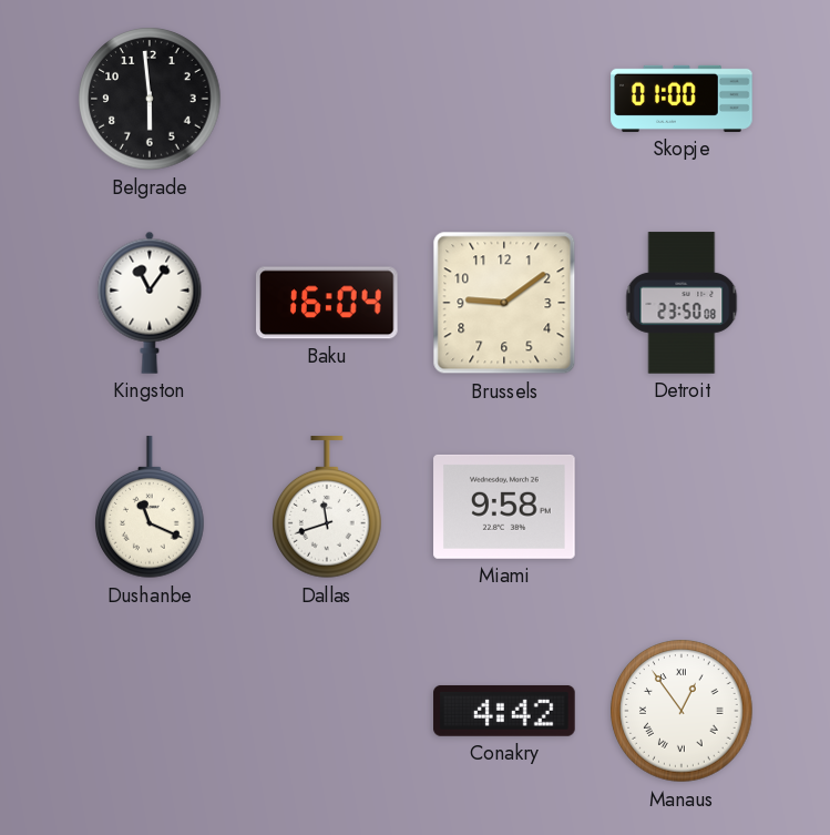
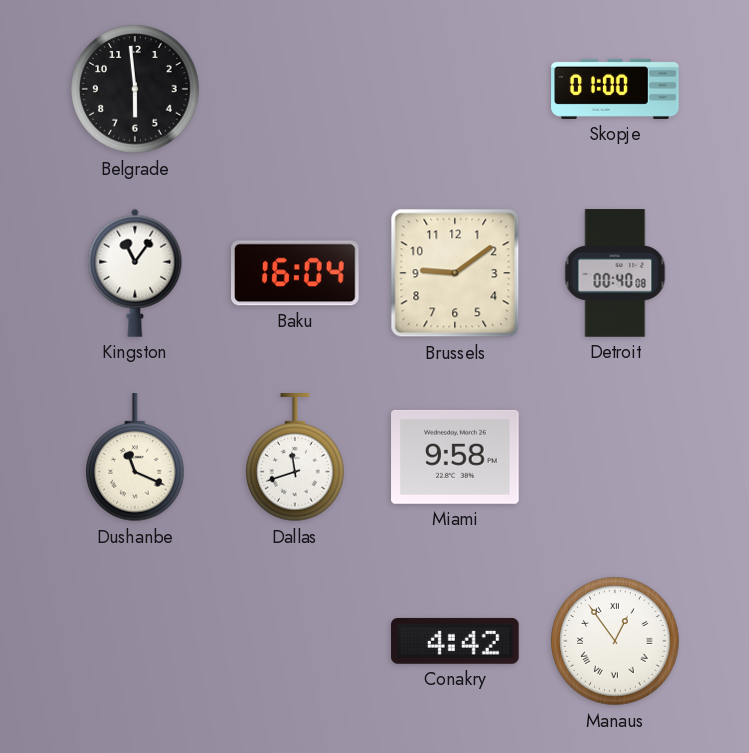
Detroit: 23:50 -> 00:40
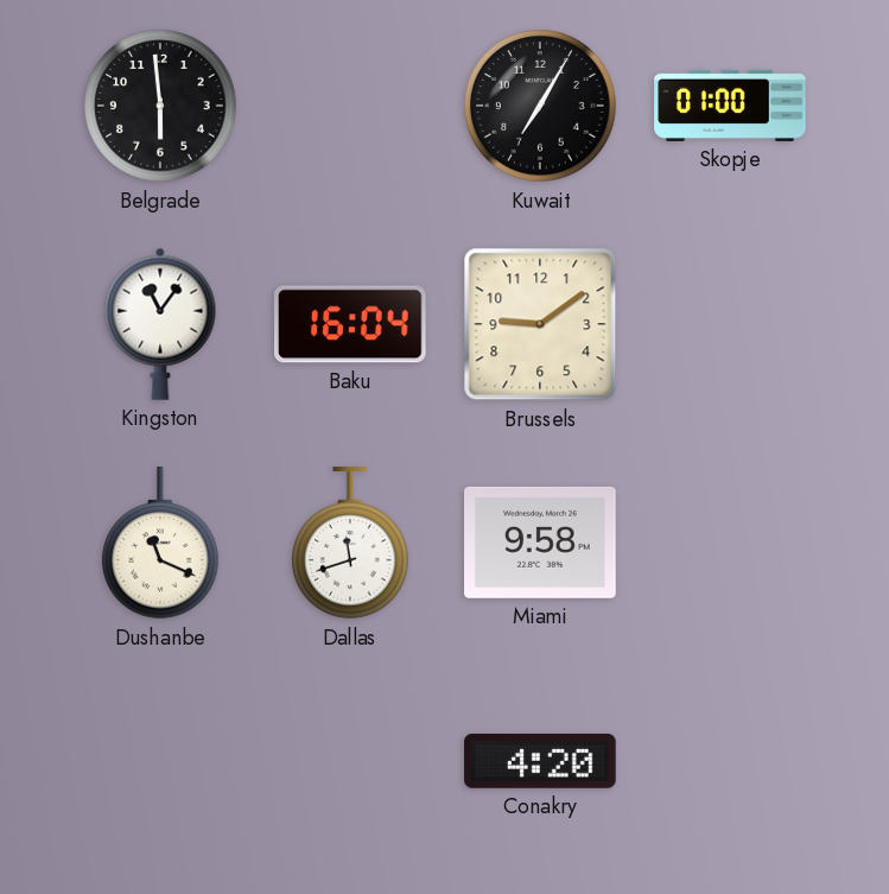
Kuwait: none -> 7:05
Detroit: 00:40 -> none
Conakry: 4:42 -> 4:20
Manaus: 12:54 -> none
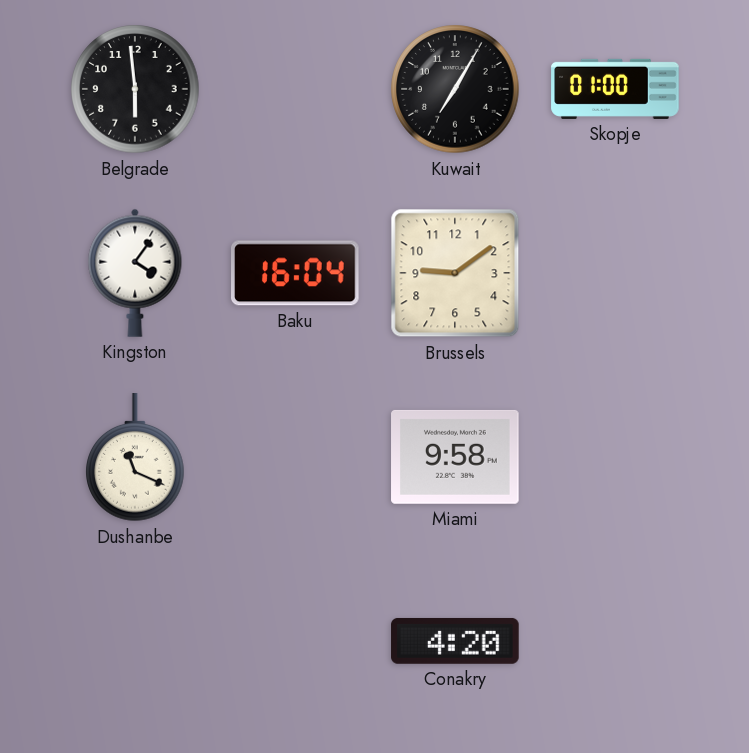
Kingston: 11:06 -> 4:06
Dallas: 11:42 -> none
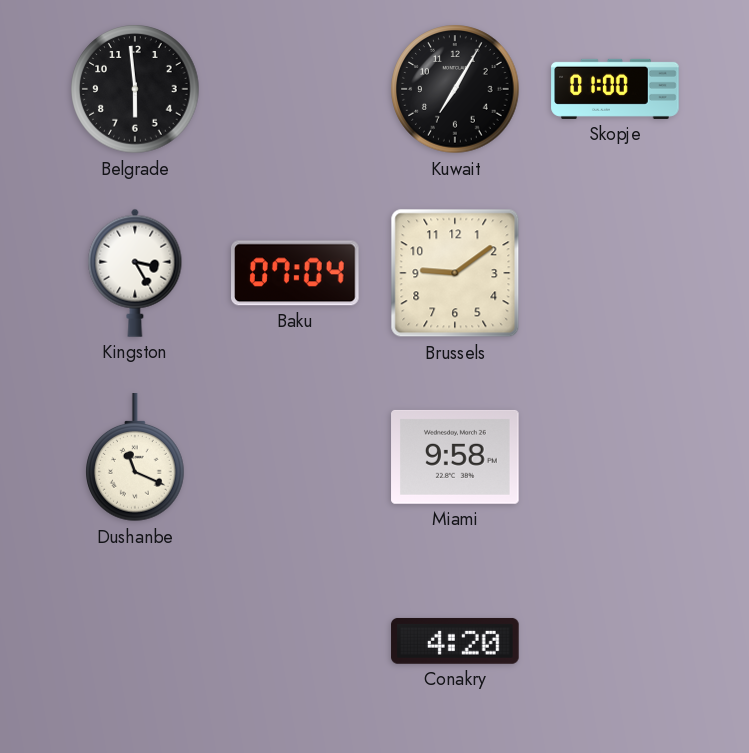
Kingston: 4:06 -> 3:25
Baku: 16:04 -> 07:04
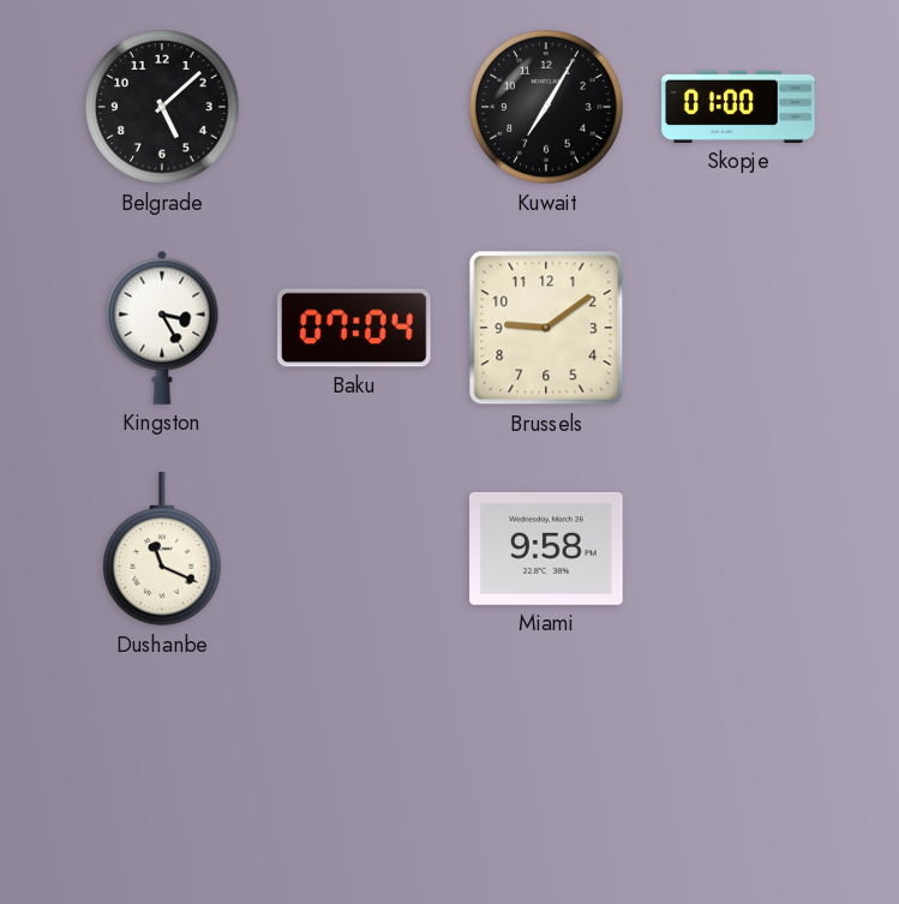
Belgrade: 5:59 -> 5:08
Conakry: 4:20 -> none
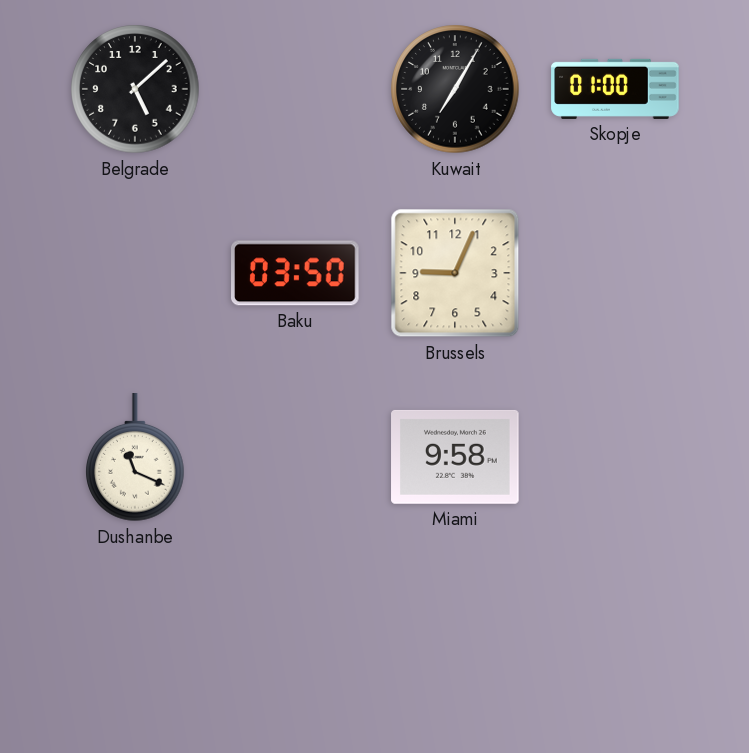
Kingston: 3:25 -> none
Baku: 07:04 -> 03:50
Brussels: 9:09 -> 9:04
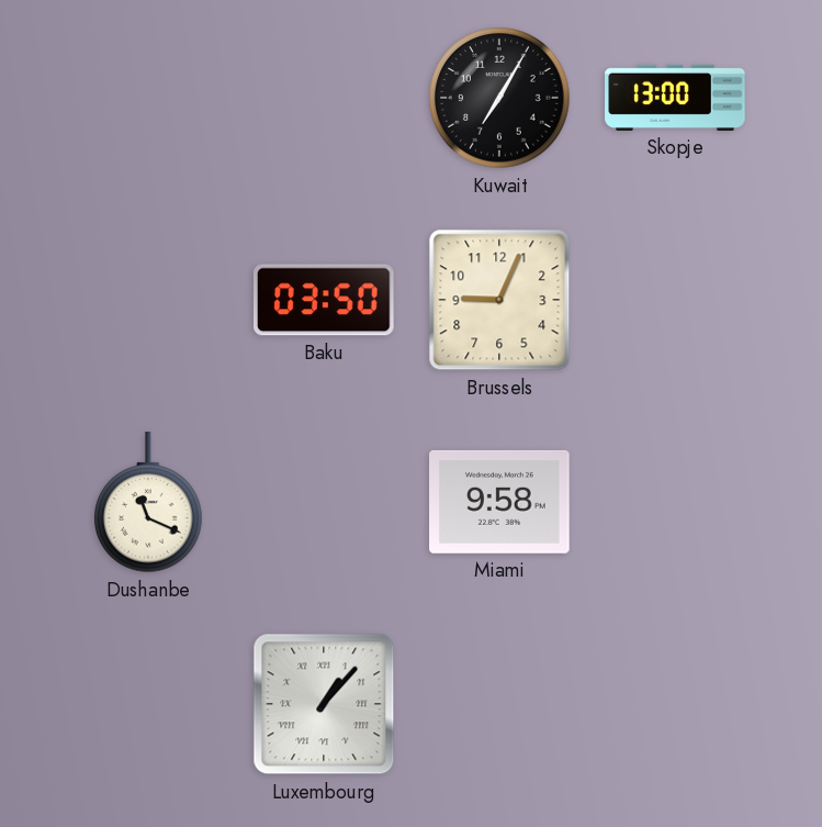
Belgrade: 5:08 -> none
Skopje: 01:00 -> 13:00
Luxembourg: none -> 1:07
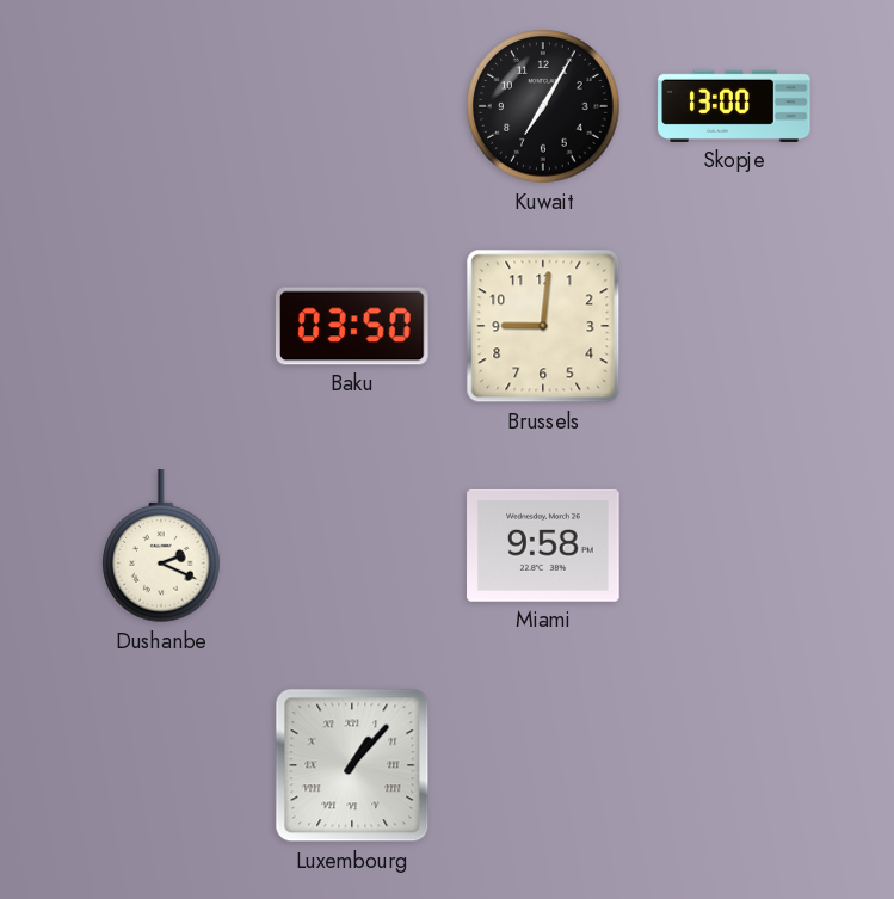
Brussels: 9:04 -> 9:01
Dushanbe: 11:19 -> 2:19
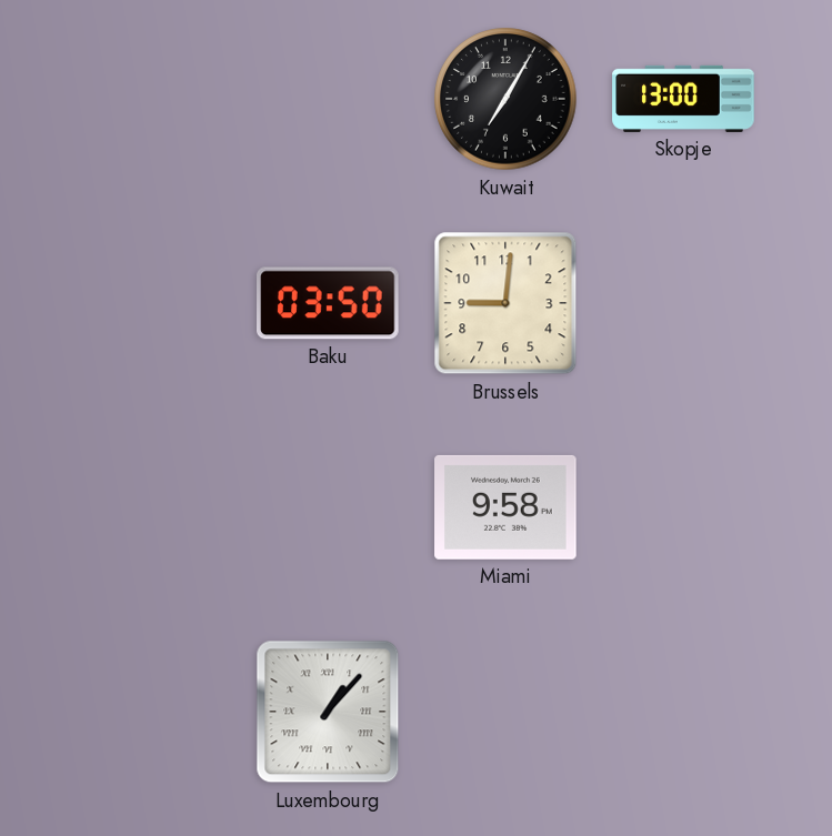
Dushanbe: 2:19 -> none
